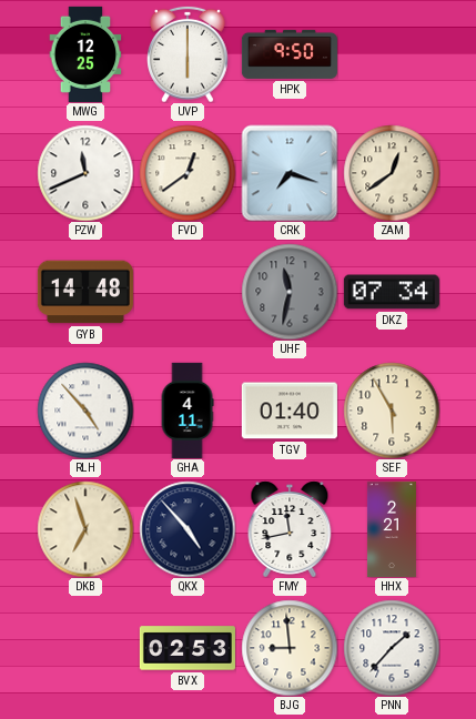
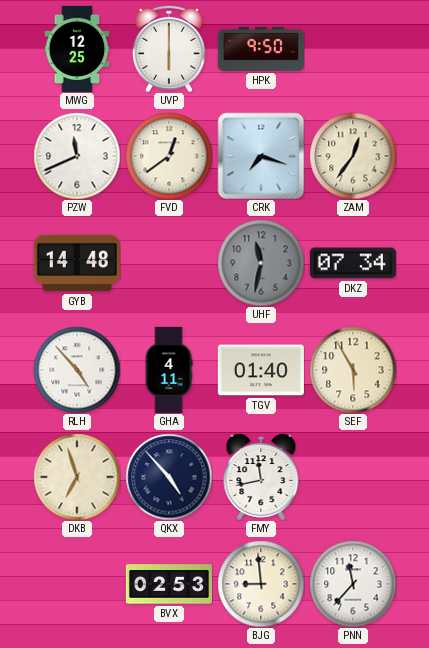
ZAM: 12:39 -> 12:36
HHX: 2:21 -> none
PNN: 1:37 -> 11:37
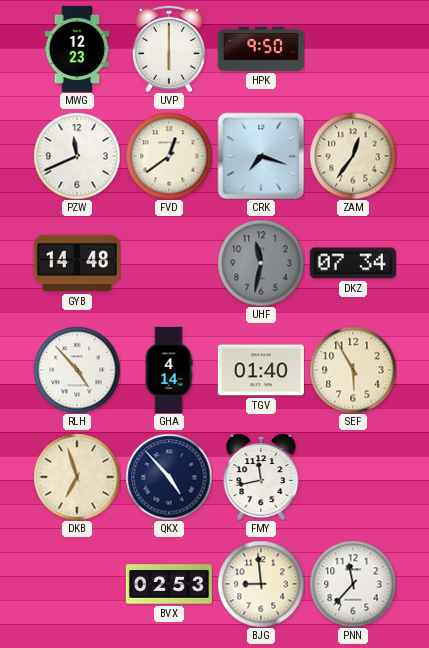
MWG: 12:25 -> 12:23
GHA: 4:11 -> 4:14
